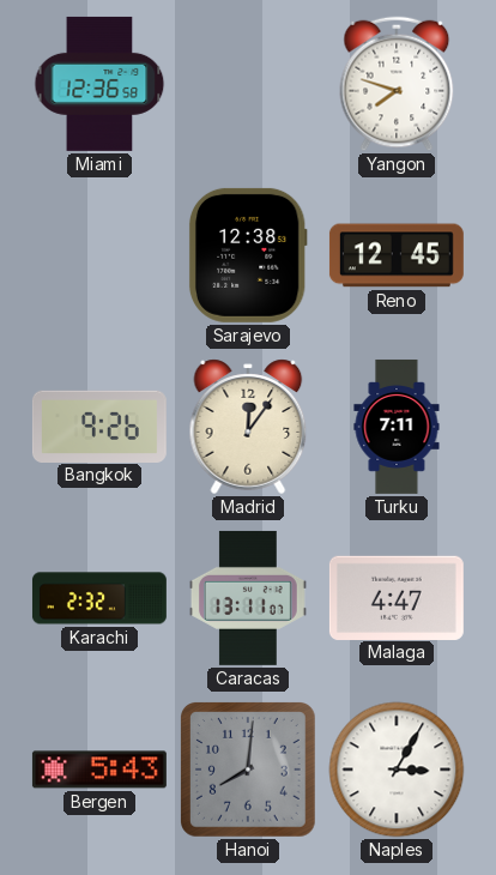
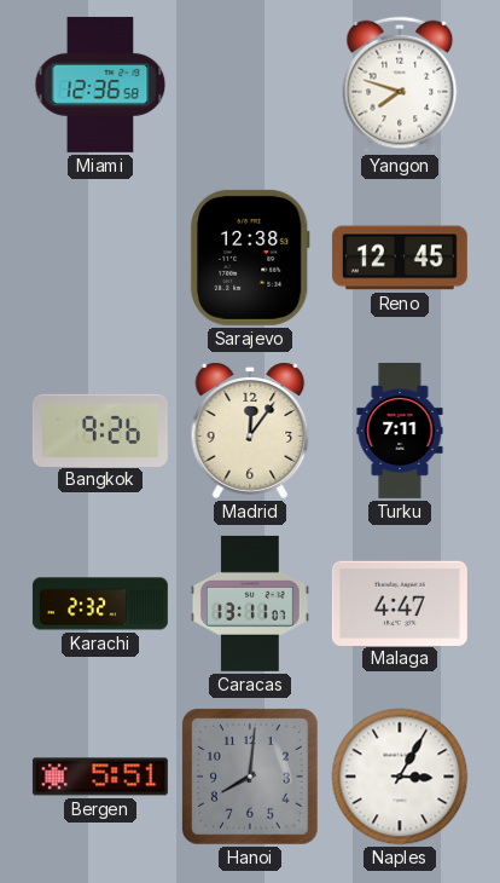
Bergen: 5:43 -> 5:51
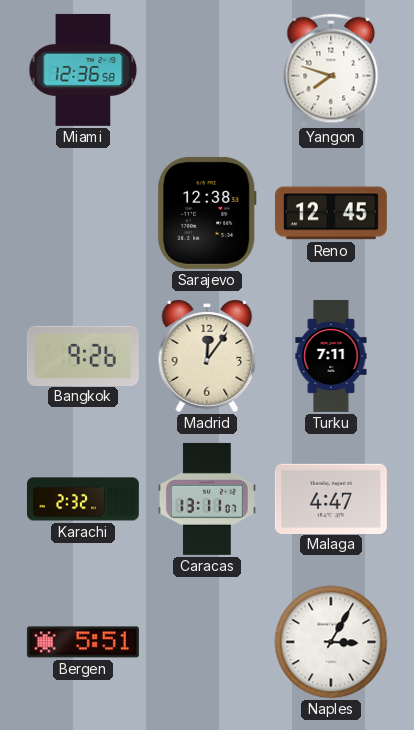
Hanoi: 8:01 -> none
